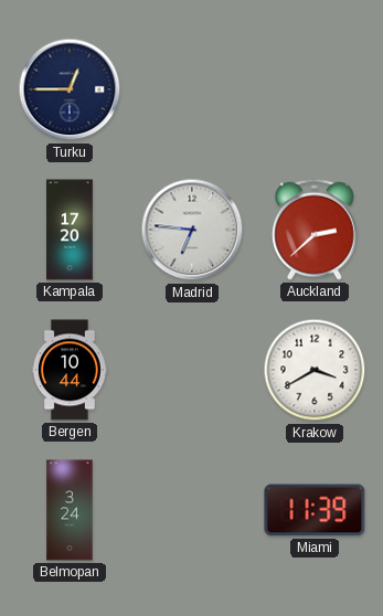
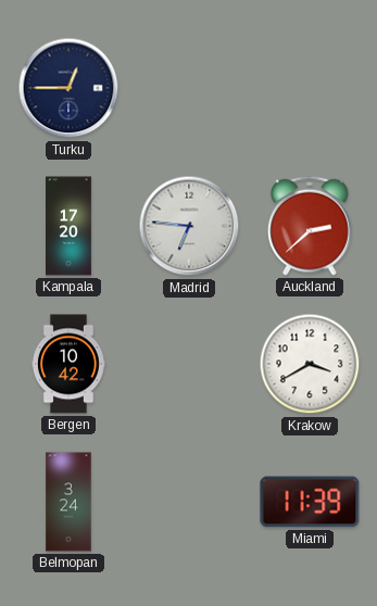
Bergen: 10:44 -> 10:42
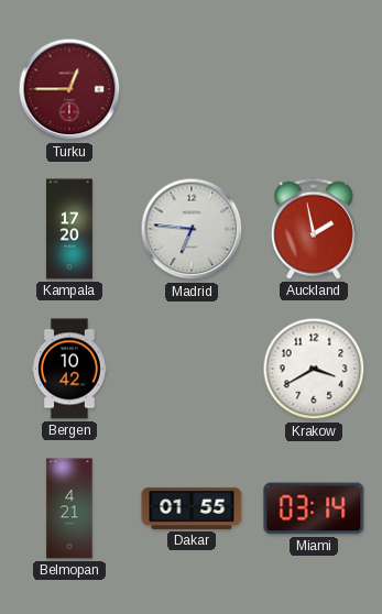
Turku dial: navy -> burgundy
Auckland: 2:38 -> 1:58
Belmopan: 3:24 -> 4:21
Dakar: none -> 01:55
Miami: 11:39 -> 03:14
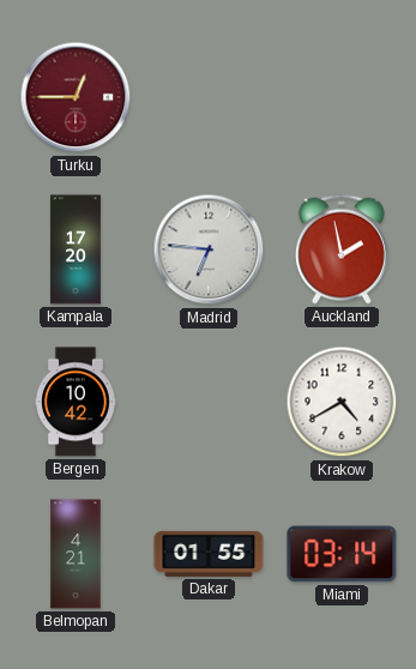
Krakow: 3:40 -> 4:40
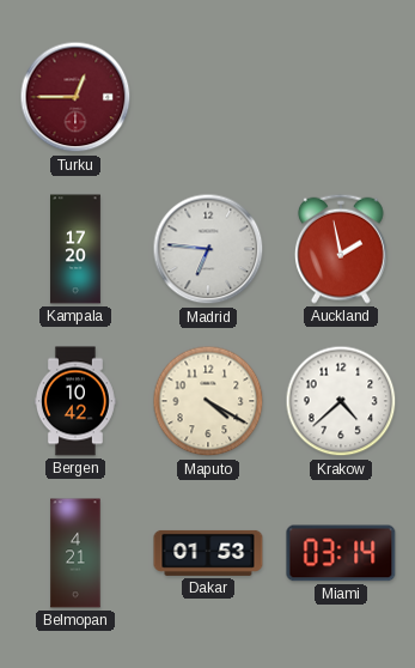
Maputo: none -> 4:20
Krakow: 4:40 -> 4:38
Dakar: 01:55 -> 01:53
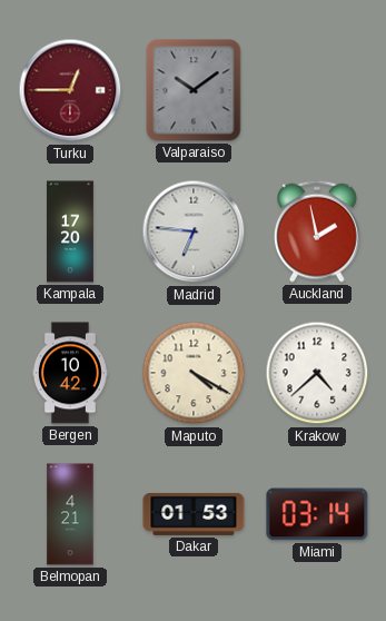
Valparaiso: none -> 10:09
